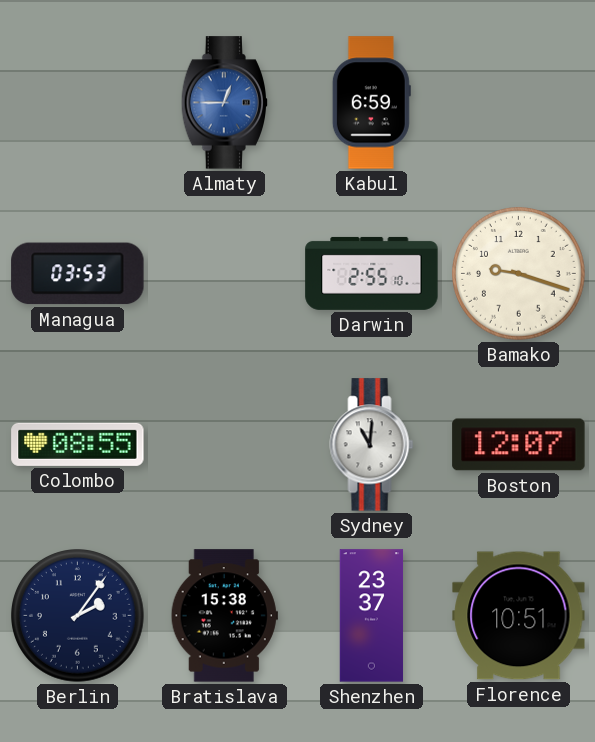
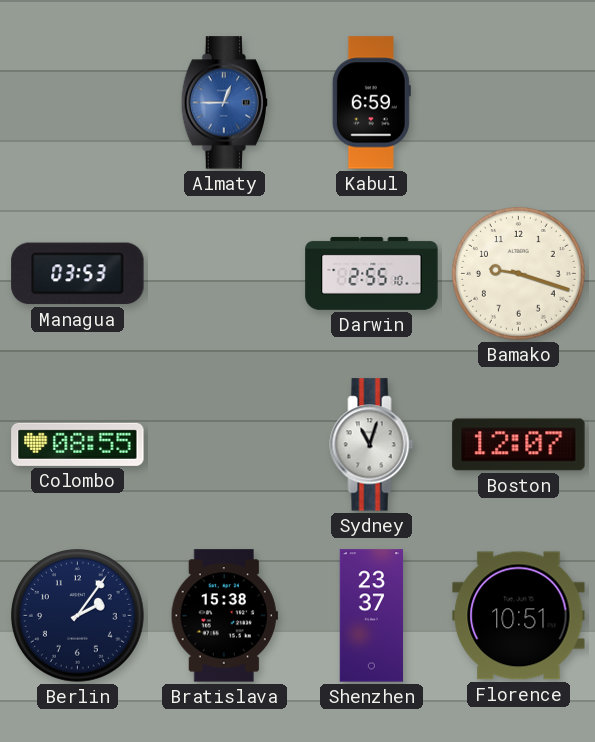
Sydney: 11:01 -> 11:03
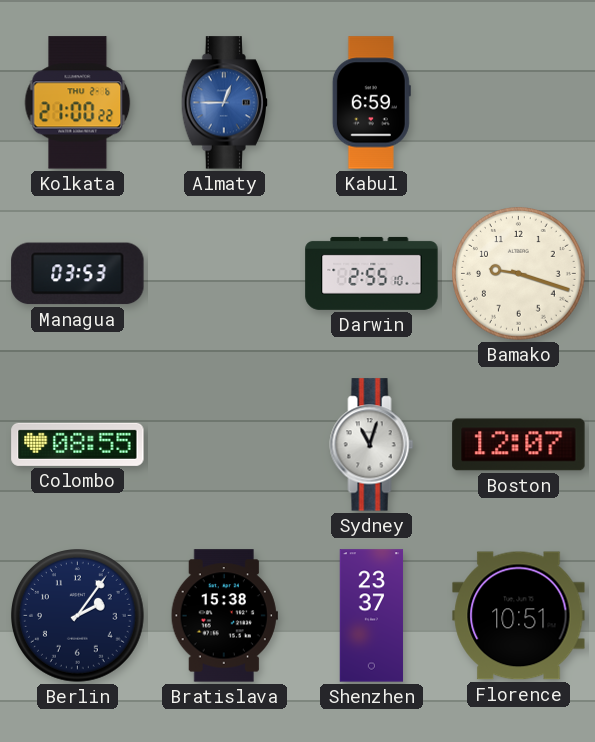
Kolkata: none -> 21:00
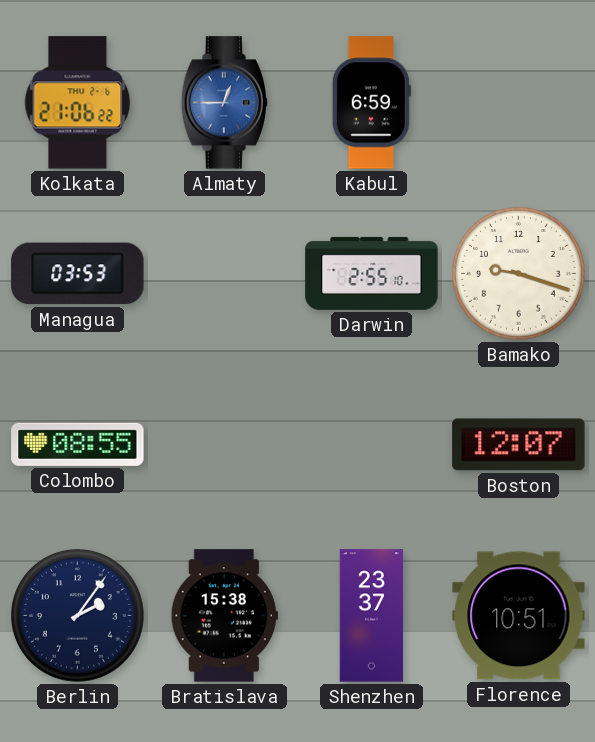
Kolkata: 21:00 -> 21:06
Sydney: 11:03 -> none
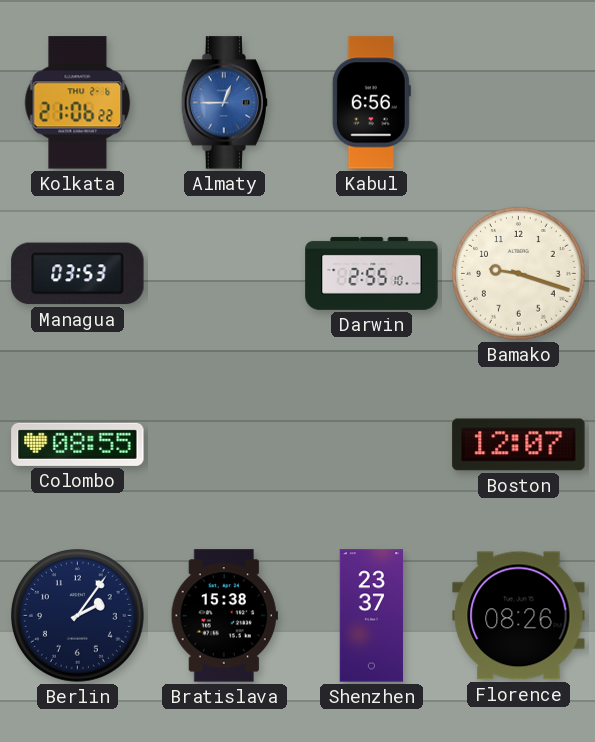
Kabul: 6:59 -> 6:56
Florence: 10:51 -> 08:26
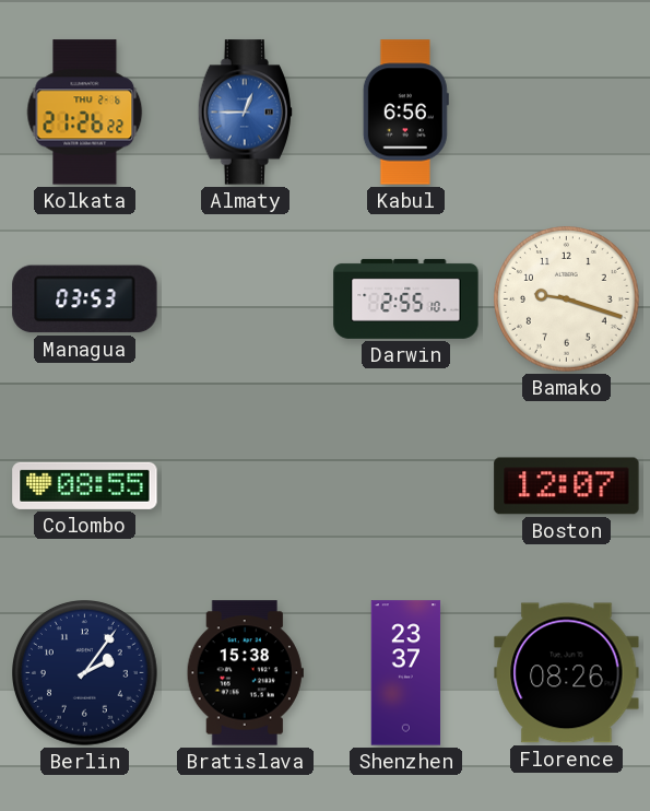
Kolkata: 21:06 -> 21:26
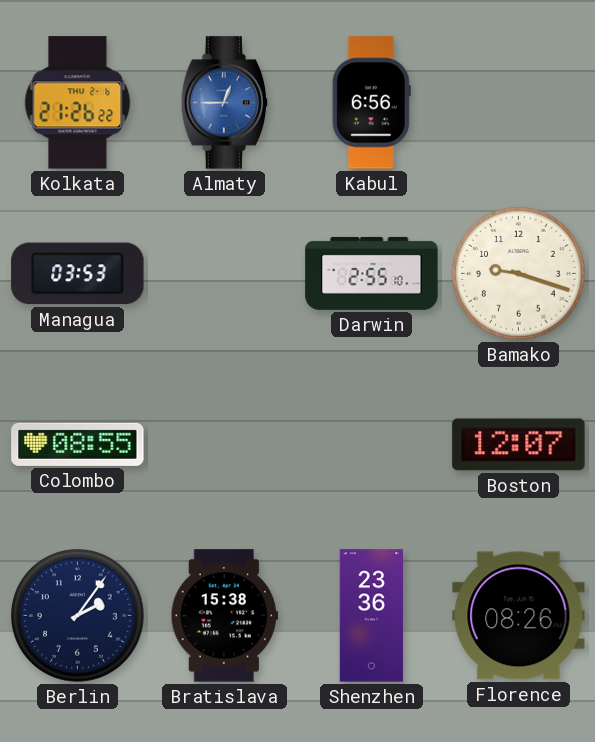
Shenzhen: 23:37 -> 23:36
